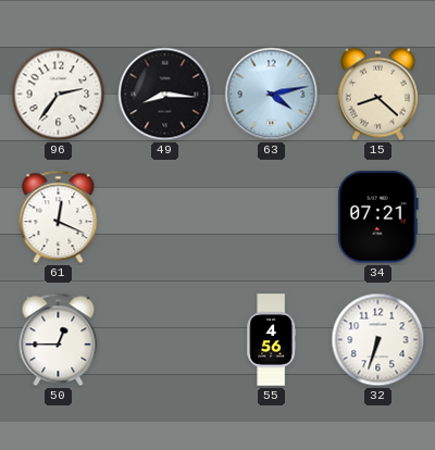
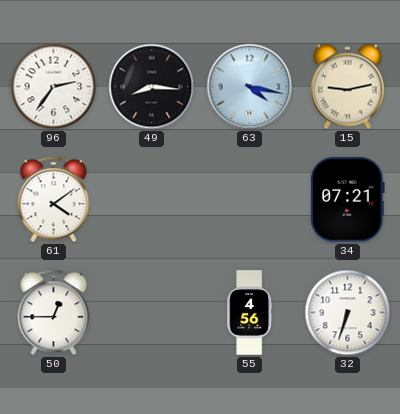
63: 4:13 -> 4:17
15: 8:22 -> 9:13
61: 12:19 -> 4:09
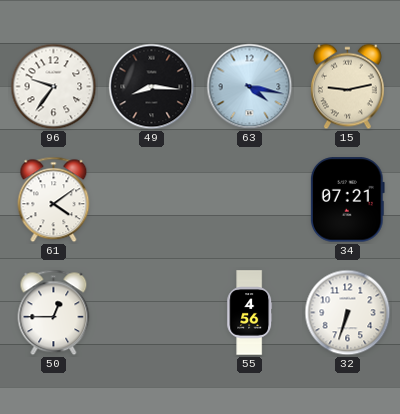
96: 2:36 -> 9:36
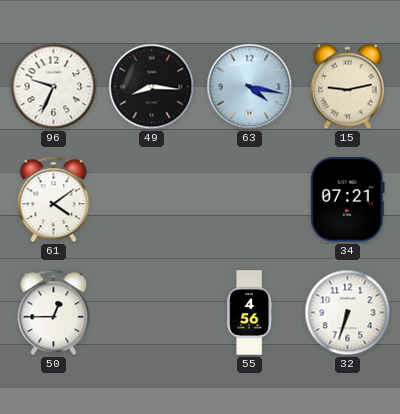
96: 9:36 -> 9:34
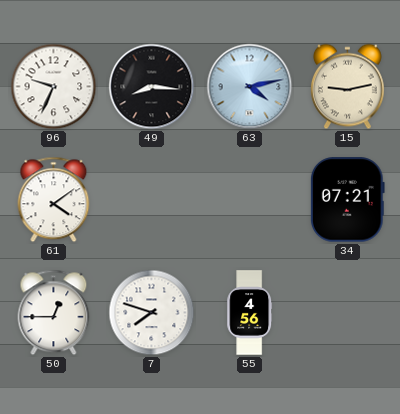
63: 4:17 -> 4:13
7: none -> 7:48
32: 6:33 -> none
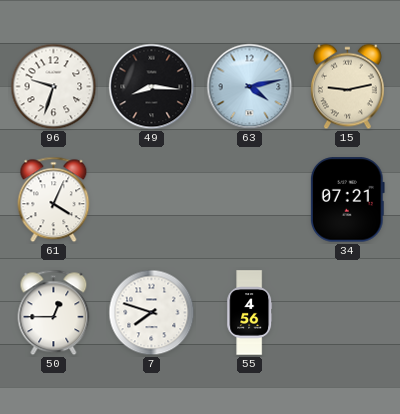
96: 9:34 -> 9:33
61: 4:09 -> 4:04
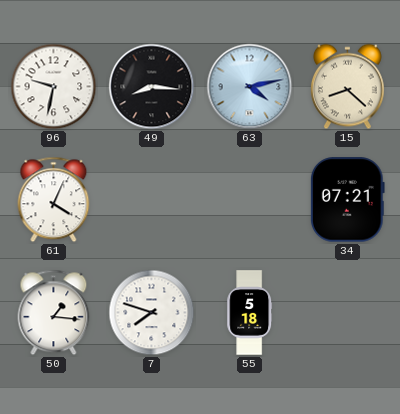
96: 9:33 -> 9:32
15: 9:13 -> 8:22
50: 12:45 -> 1:16
55: 4:56 -> 5:18
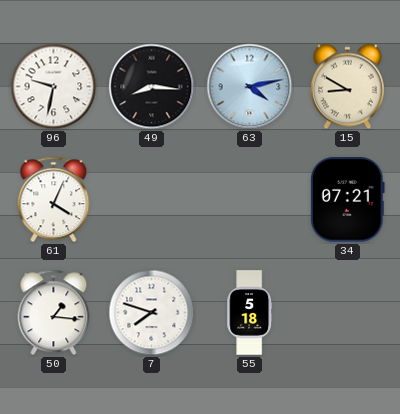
15: 8:22 -> 8:50
